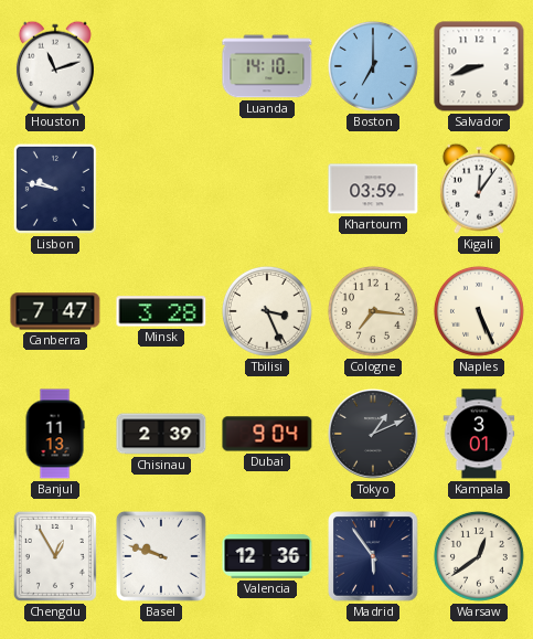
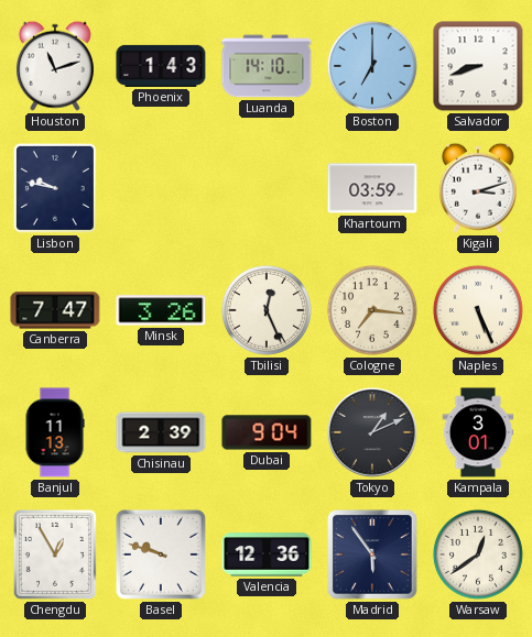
Phoenix: none -> 1:43
Kigali: 12:06 -> 3:12
Minsk: 3:28 -> 3:26
Tbilisi: 3:26 -> 12:26
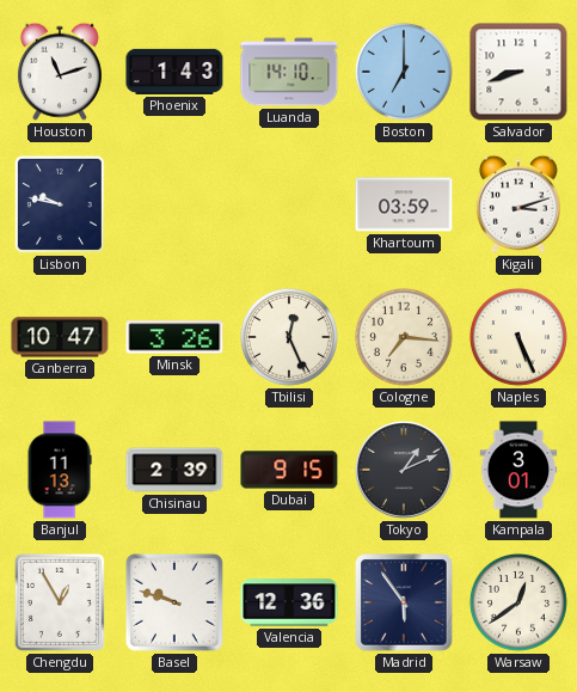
Canberra: 7:47 -> 10:47
Dubai: 9:04 -> 9:15
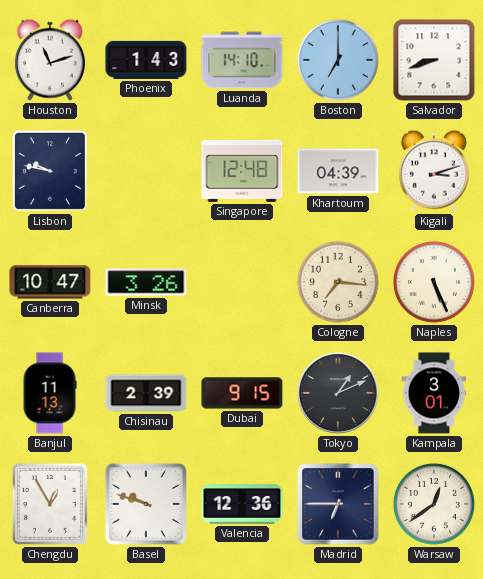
Singapore: none -> 12:48
Khartoum: 03:59 -> 04:39
Tbilisi: 12:26 -> none
Madrid: 5:54 -> 6:45
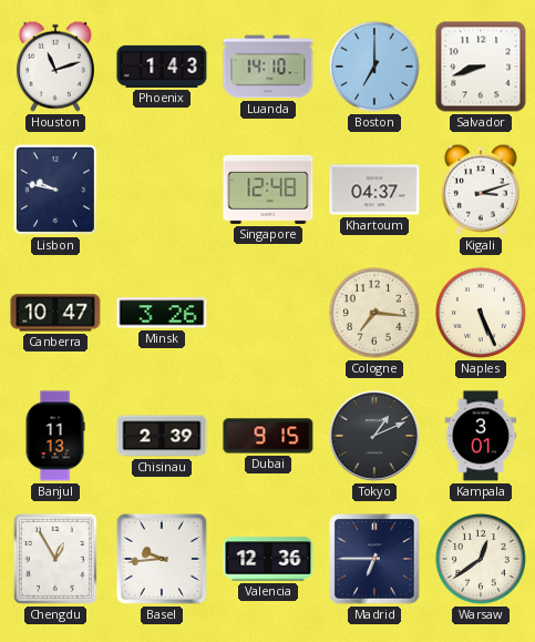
Khartoum: 04:39 -> 04:37
Basel: 9:48 -> 9:44
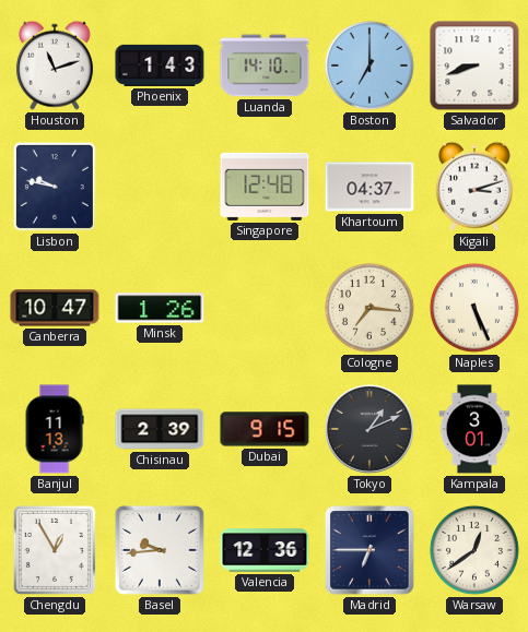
Minsk: 3:26 -> 1:26
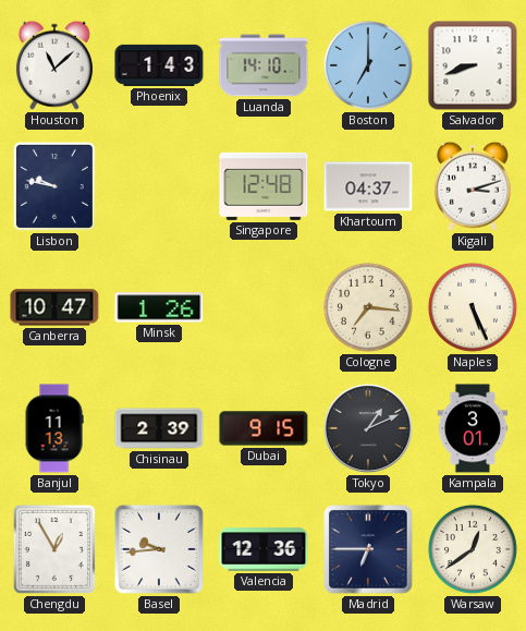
Houston: 11:12 -> 11:08
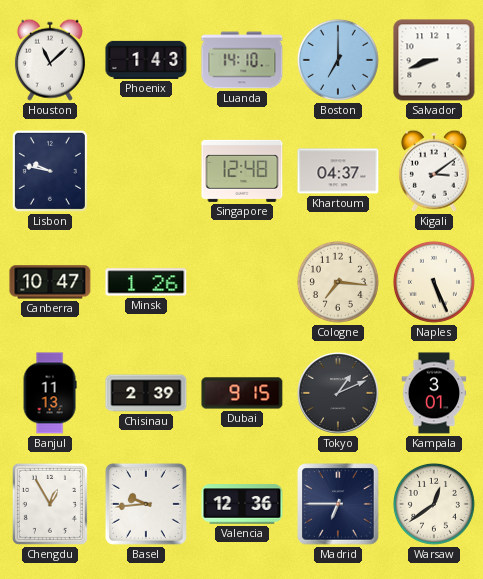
Kigali: 3:12 -> 3:09
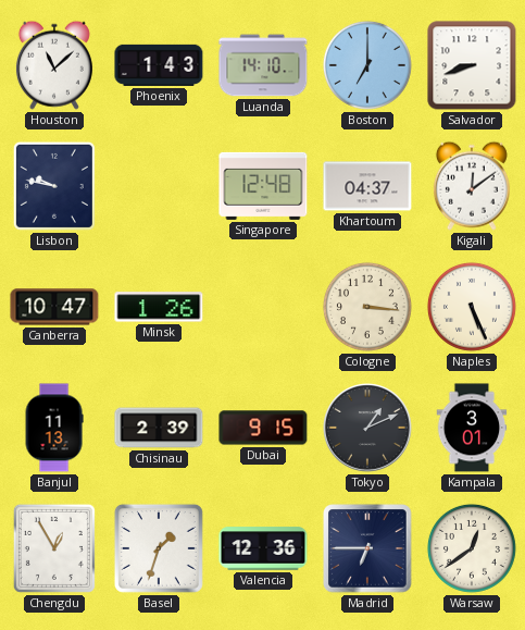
Kigali: 3:09 -> 12:09
Cologne: 7:16 -> 3:16
Basel: 9:44 -> 1:33
